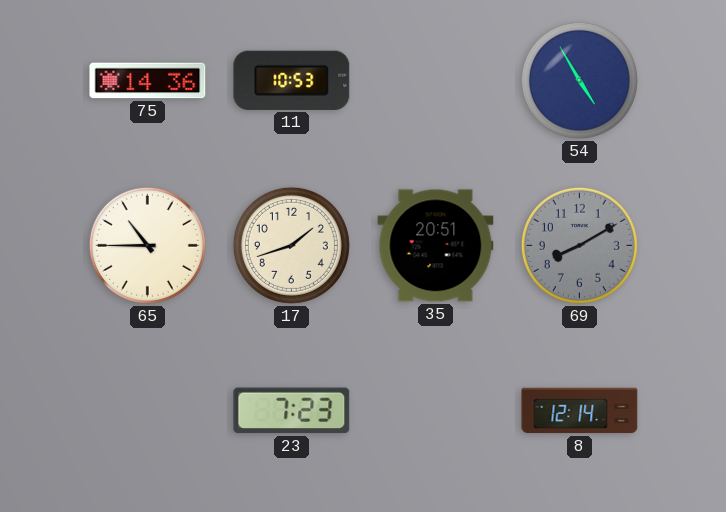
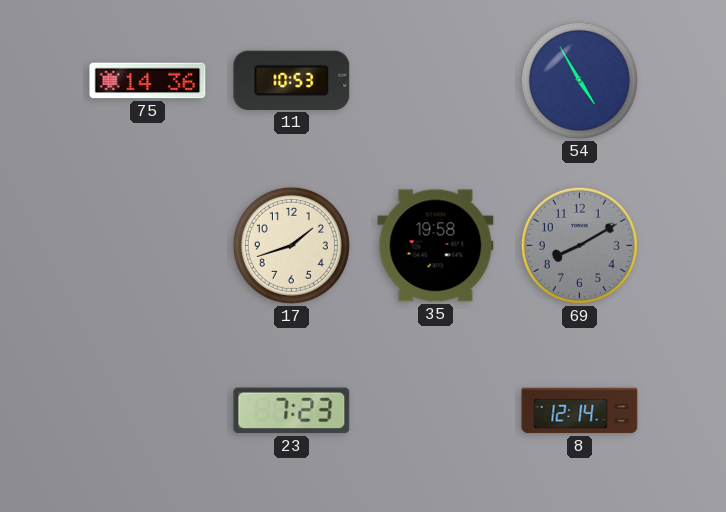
65: 10:45 -> none
35: 20:51 -> 19:58
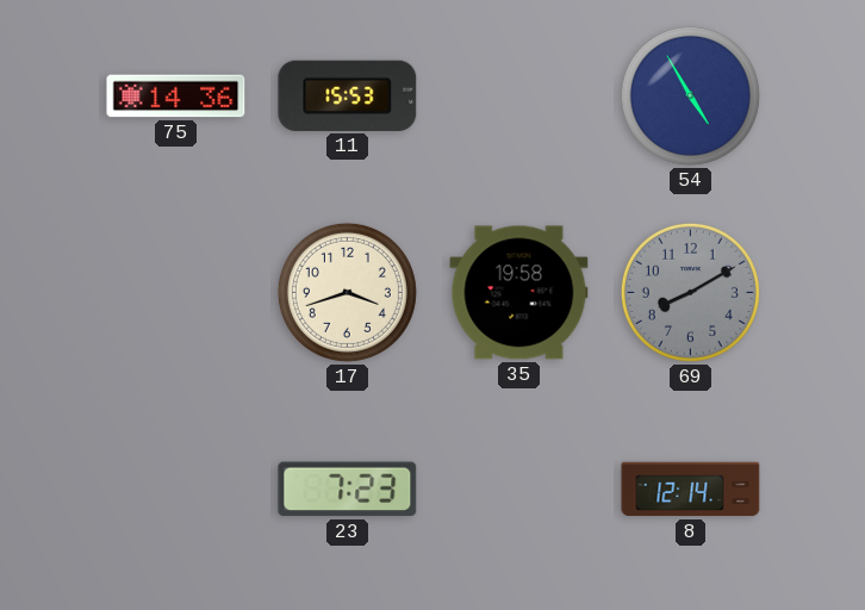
11: 10:53 -> 15:53
17: 1:42 -> 3:42
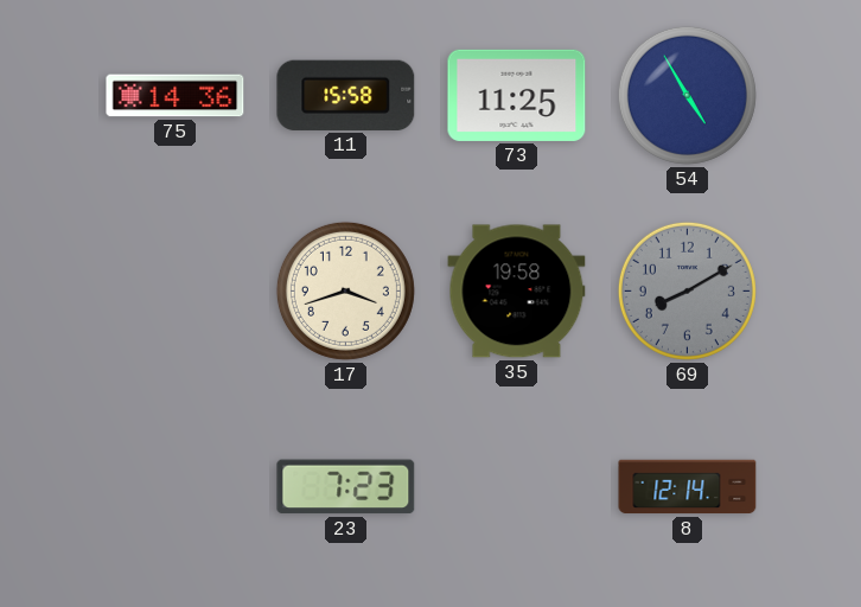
11: 15:53 -> 15:58
73: none -> 11:25
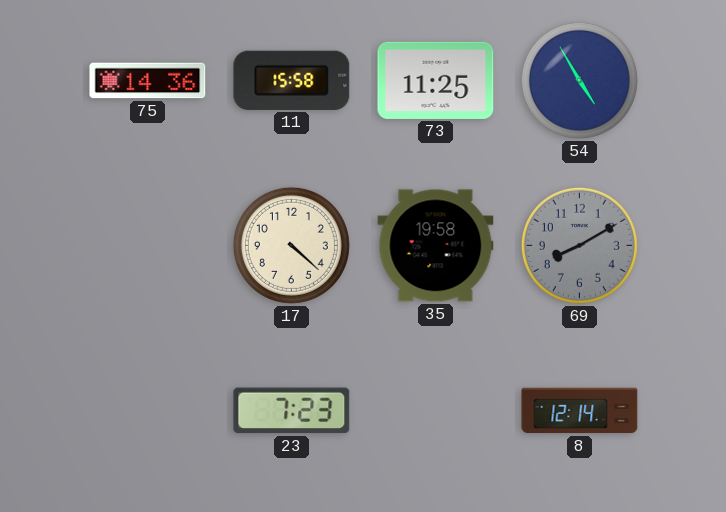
17: 3:42 -> 4:22
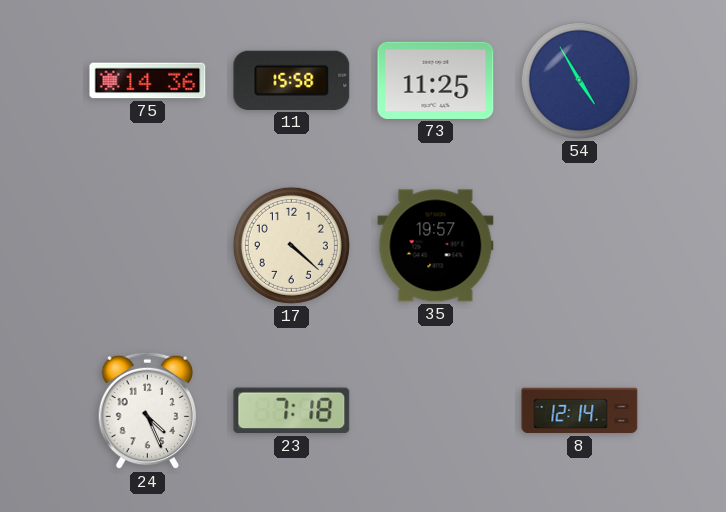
35: 19:58 -> 19:57
69: 8:10 -> none
24: none -> 4:26
23: 7:23 -> 7:18
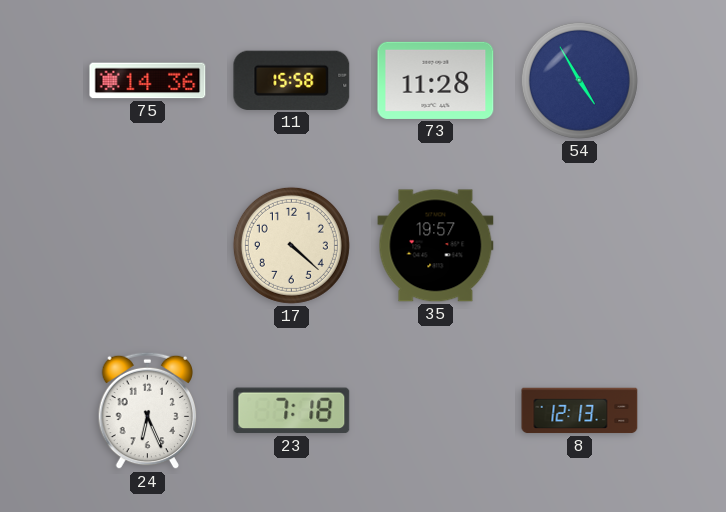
73: 11:25 -> 11:28
24: 4:26 -> 6:26
8: 12:14 -> 12:13
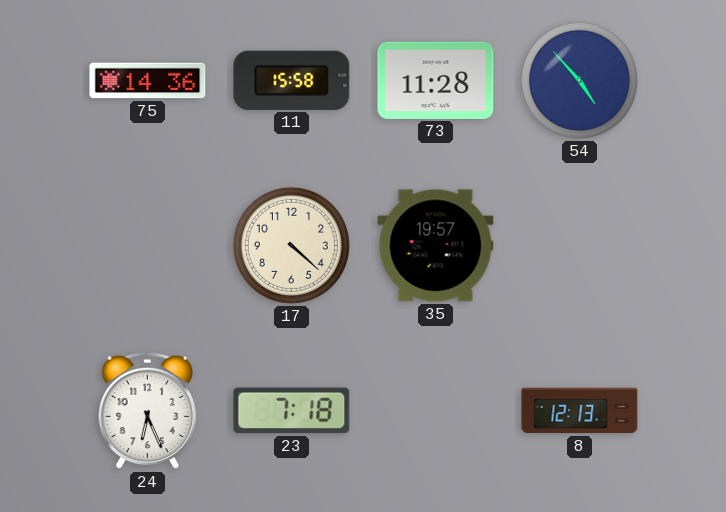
54: 4:55 -> 4:53
